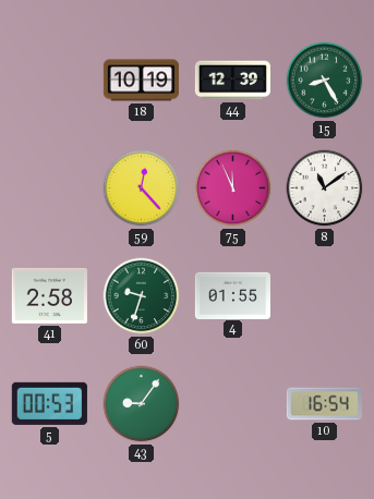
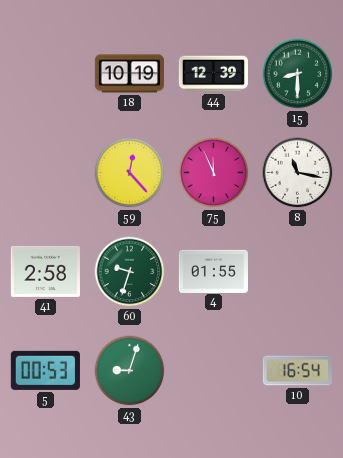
15: 8:25 -> 8:30
8: 11:09 -> 11:17
43: 9:06 -> 9:03
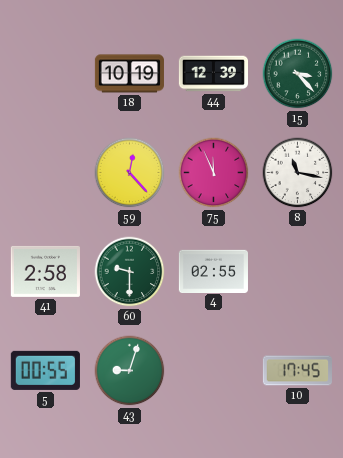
15: 8:30 -> 3:23
60: 9:33 -> 9:30
4: 01:55 -> 02:55
5: 00:53 -> 00:55
10: 16:54 -> 17:45
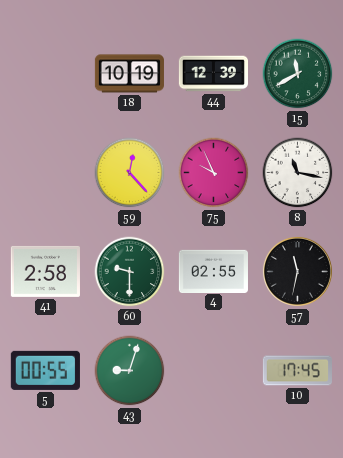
15: 3:23 -> 11:40
75: 11:56 -> 9:56
57: none -> 11:32
